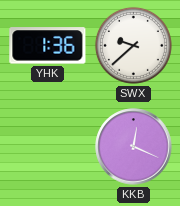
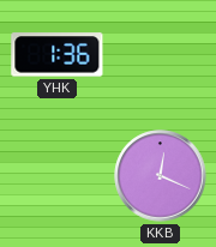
SWX: 9:38 -> none
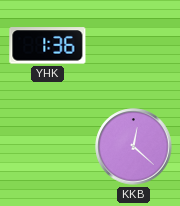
KKB: 12:19 -> 12:22
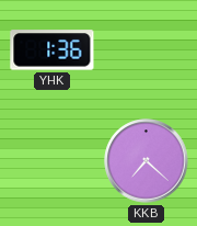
KKB: 12:22 -> 7:22
